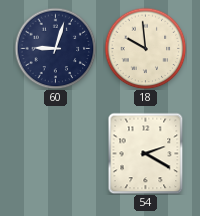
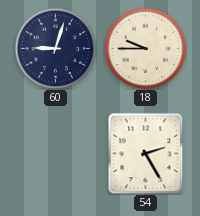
18: 9:59 -> 9:45
54: 2:20 -> 2:25
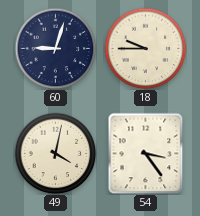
49: none -> 4:02
54: 2:25 -> 3:24
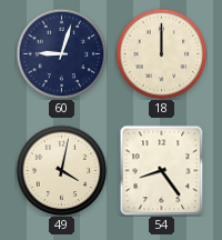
18: 9:45 -> 12:00
54: 3:24 -> 8:24
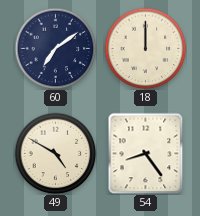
60: 9:03 -> 7:09
49: 4:02 -> 4:50
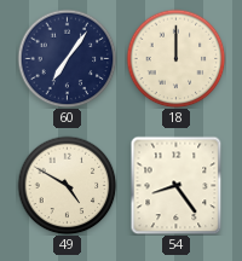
60: 7:09 -> 7:06
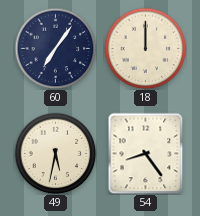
49: 4:50 -> 5:32
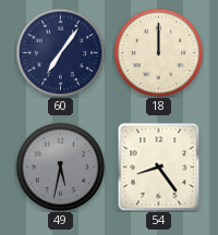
49 dial: cream -> grey
